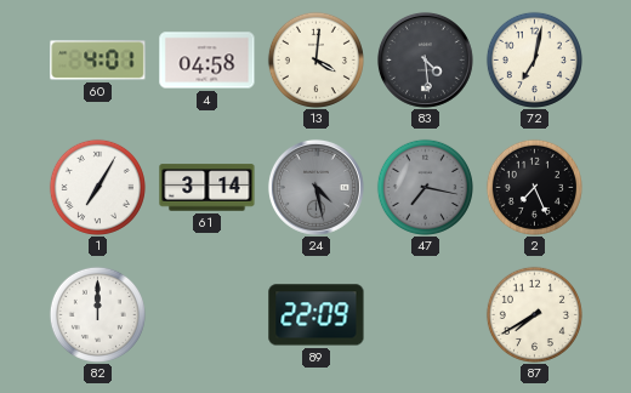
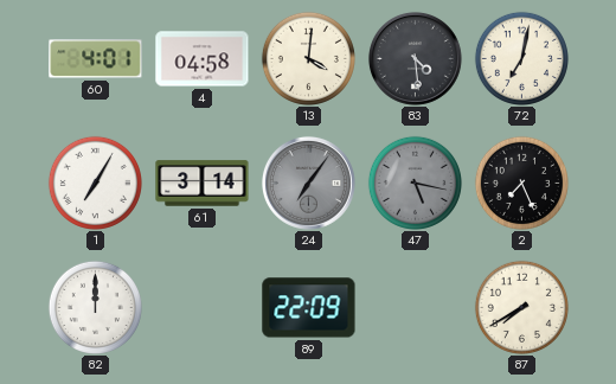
24: 4:28 -> 7:06
47: 7:17 -> 5:17
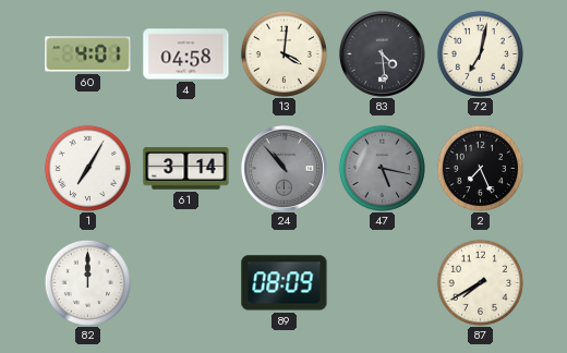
24: 7:06 -> 10:53
89: 22:09 -> 08:09
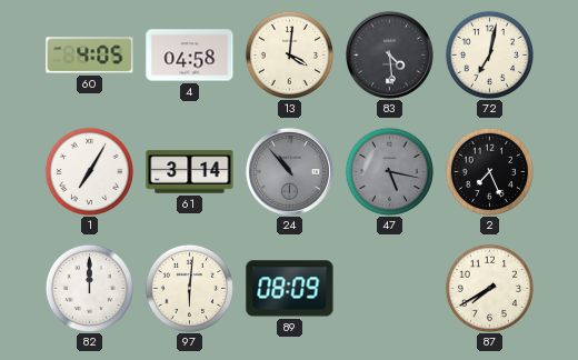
60: 4:01 -> 4:05
97: none -> 6:01
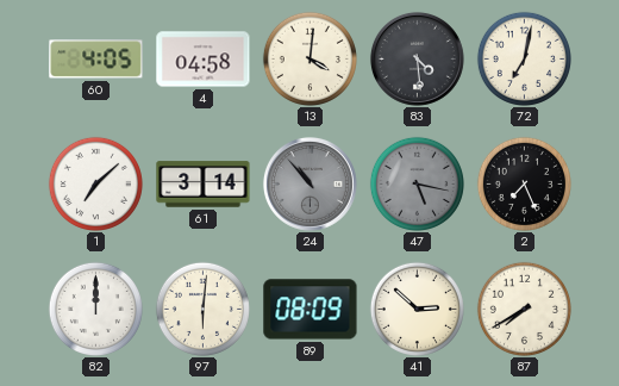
1: 7:05 -> 7:08
41: none -> 2:52
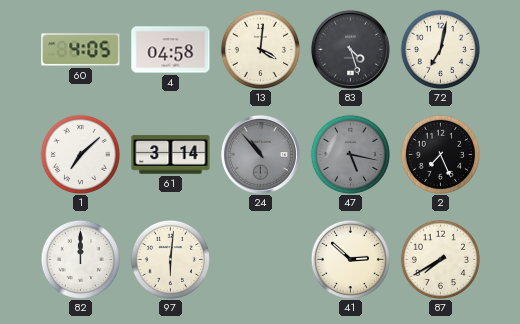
83: 4:29 -> 4:27
89: 08:09 -> none
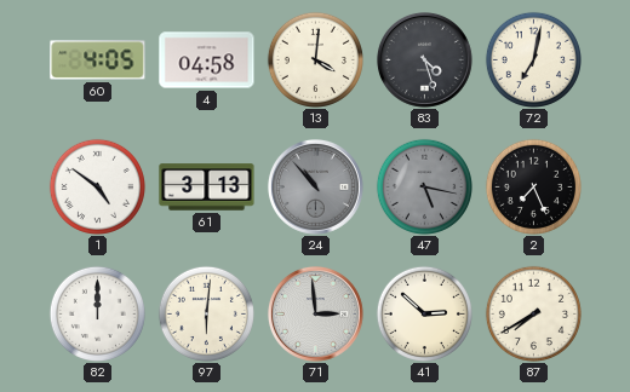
1: 7:08 -> 4:51
61: 3:14 -> 3:13
71: none -> 2:59
